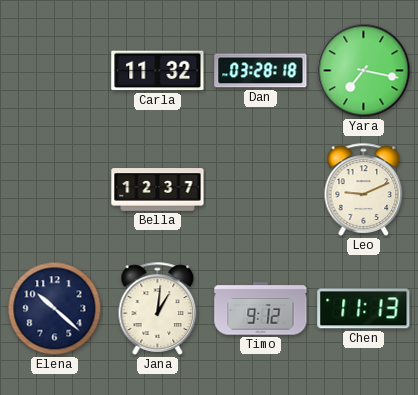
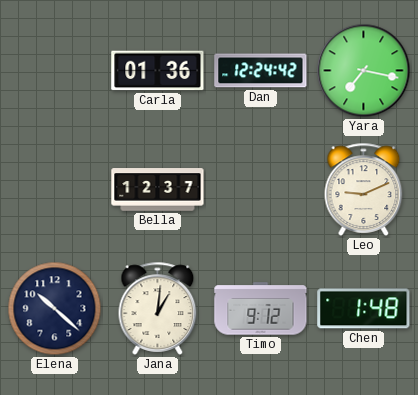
Carla: 11:32 -> 01:36
Dan: 03:28 -> 12:24
Chen: 11:13 -> 1:48
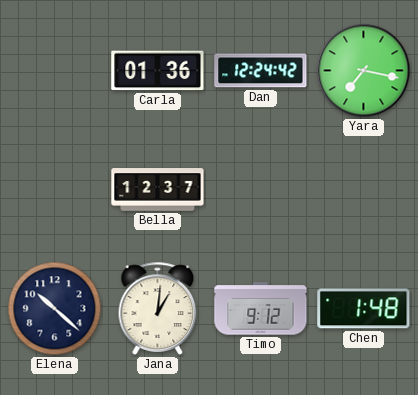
Leo: 9:11 -> none
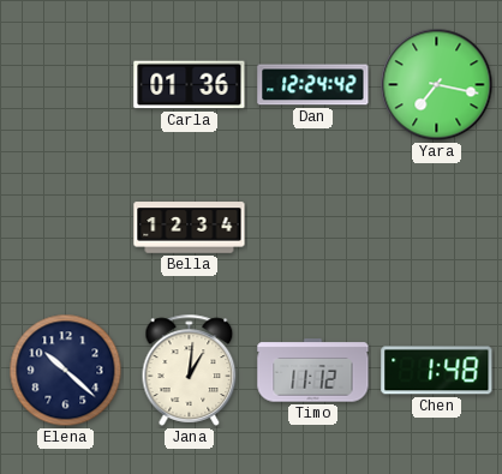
Bella: 12:37 -> 12:34
Timo: 9:12 -> 11:12
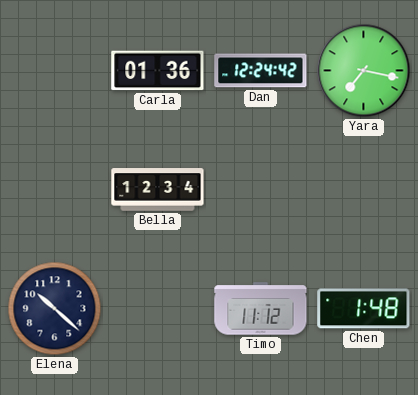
Jana: 1:01 -> none
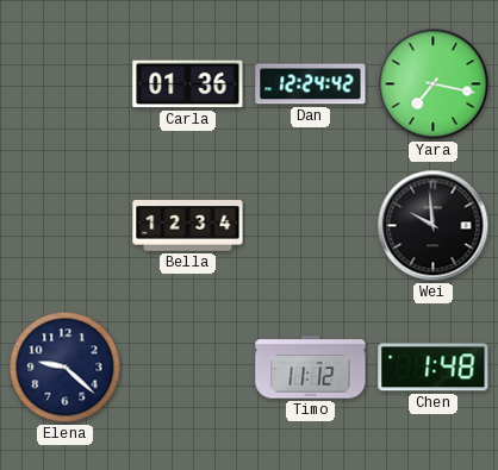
Wei: none -> 9:59
Elena: 10:22 -> 9:22
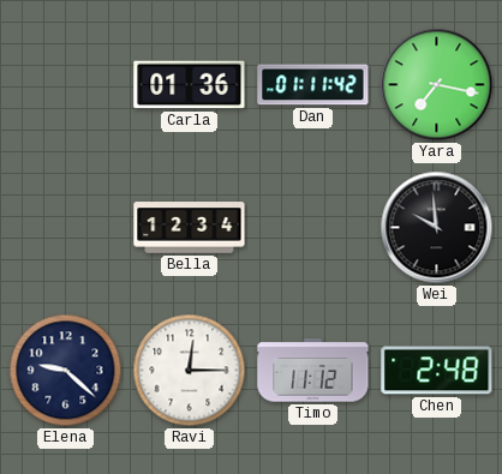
Dan: 12:24 -> 01:11
Ravi: none -> 12:15
Chen: 1:48 -> 2:48
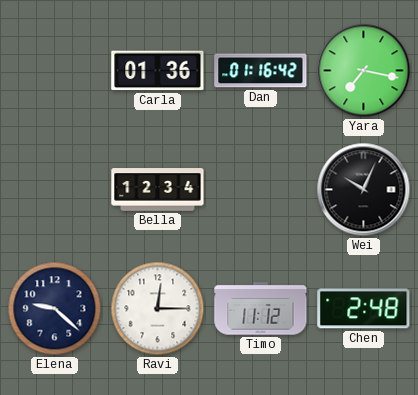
Dan: 01:11 -> 01:16
Wei: 9:59 -> 10:04
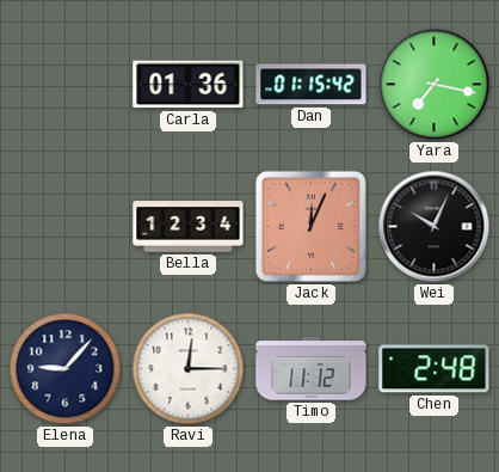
Dan: 01:16 -> 01:15
Jack: none -> 12:04
Elena: 9:22 -> 9:07
